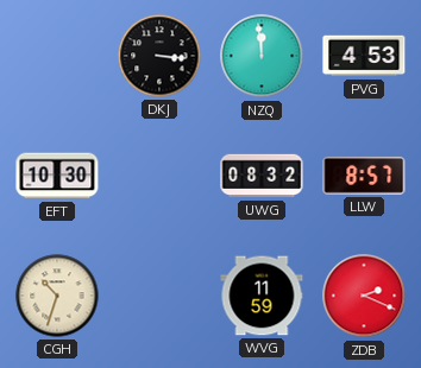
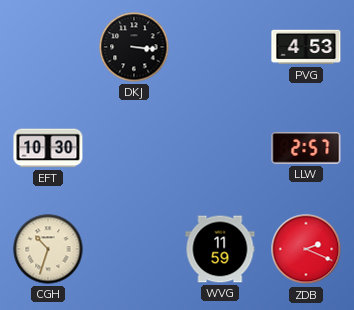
NZQ: 11:59 -> none
UWG: 08:32 -> none
LLW: 8:57 -> 2:57
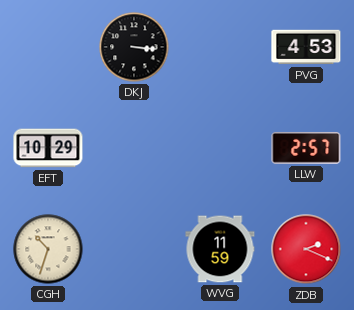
EFT: 10:30 -> 10:29
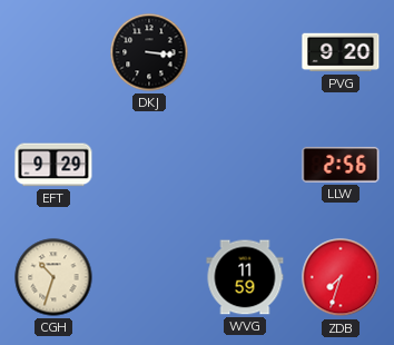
PVG: 4:53 -> 9:20
EFT: 10:29 -> 9:29
LLW: 2:57 -> 2:56
ZDB: 2:19 -> 7:33
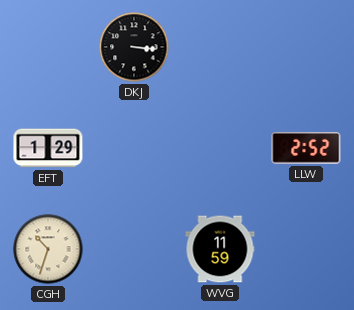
PVG: 9:20 -> none
EFT: 9:29 -> 1:29
LLW: 2:56 -> 2:52
ZDB: 7:33 -> none
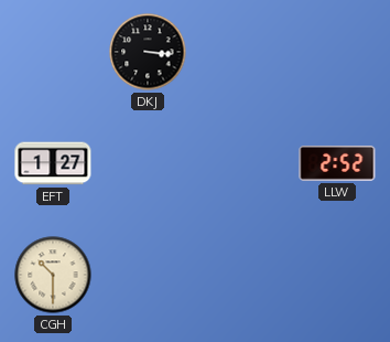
EFT: 1:29 -> 1:27
CGH: 10:33 -> 10:30
WVG: 11:59 -> none
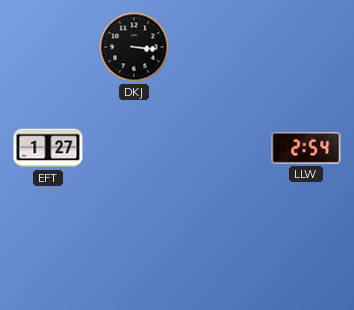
LLW: 2:52 -> 2:54
CGH: 10:30 -> none
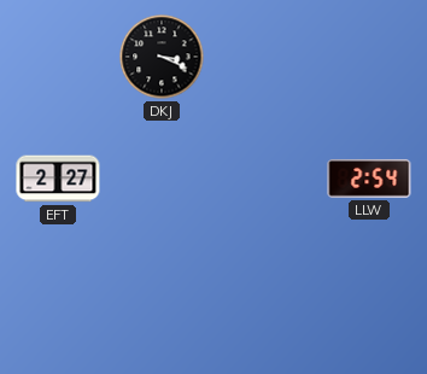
DKJ: 3:16 -> 3:19
EFT: 1:27 -> 2:27
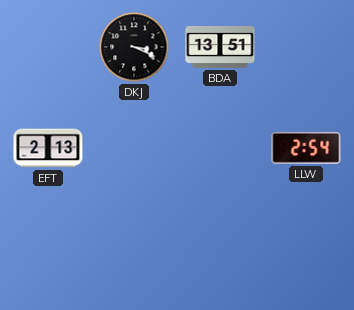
BDA: none -> 13:51
EFT: 2:27 -> 2:13
